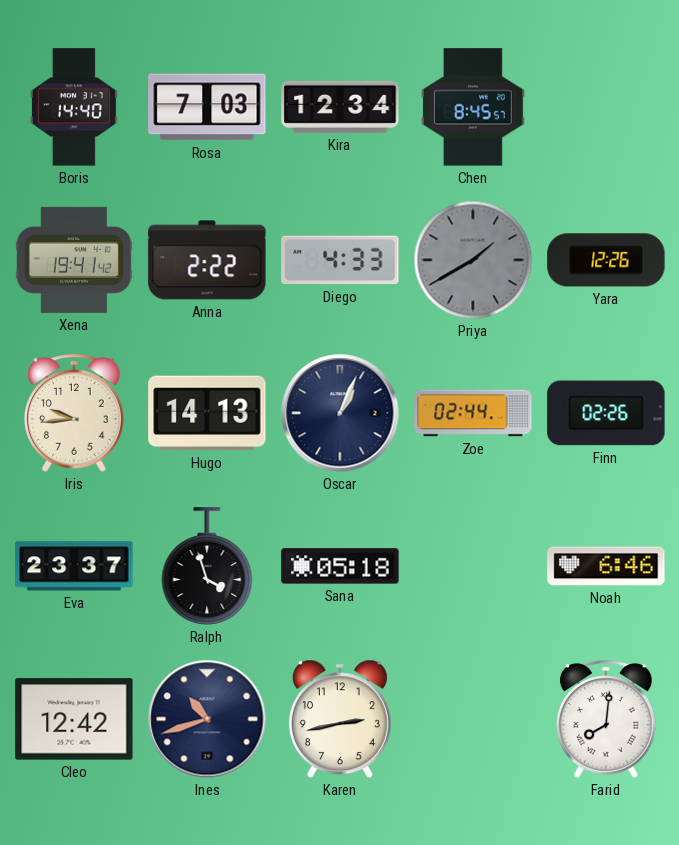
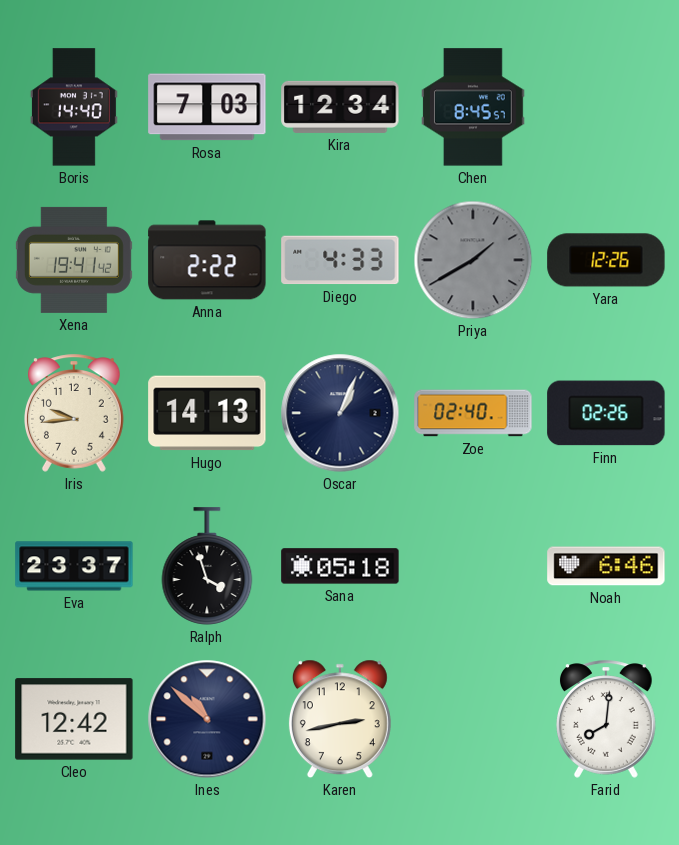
Zoe: 02:44 -> 02:40
Ines: 10:42 -> 10:52
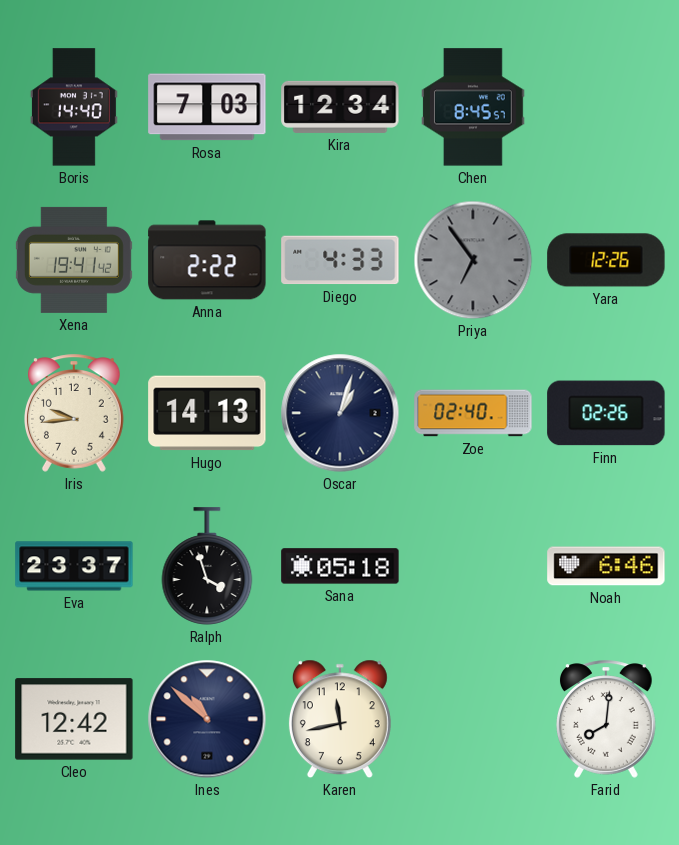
Priya: 1:40 -> 6:54
Oscar: 1:04 -> 1:03
Karen: 2:43 -> 11:43
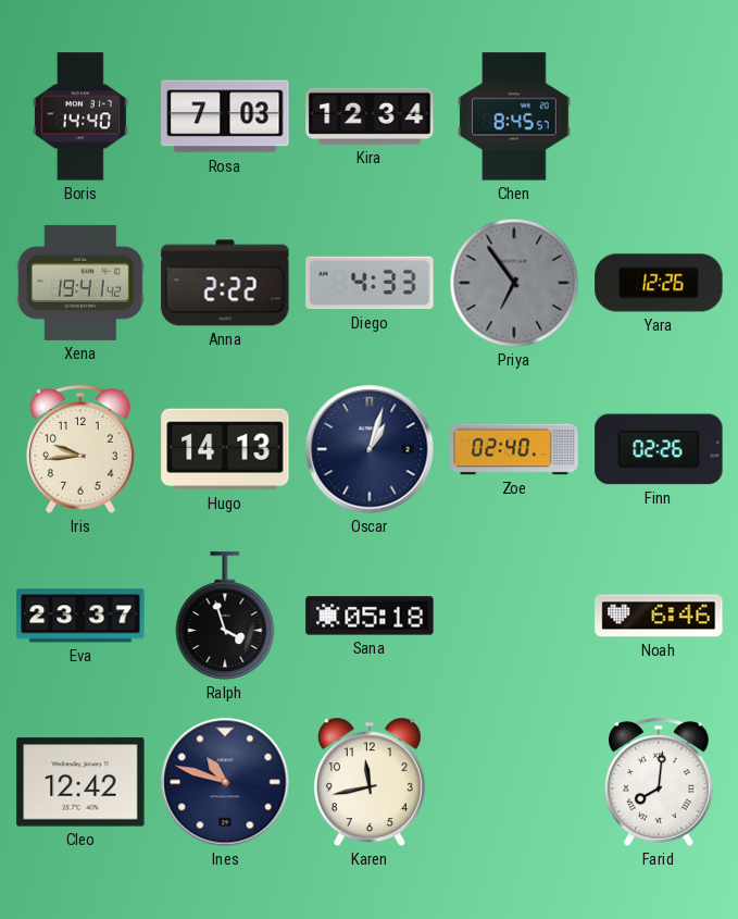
Ines: 10:52 -> 10:48
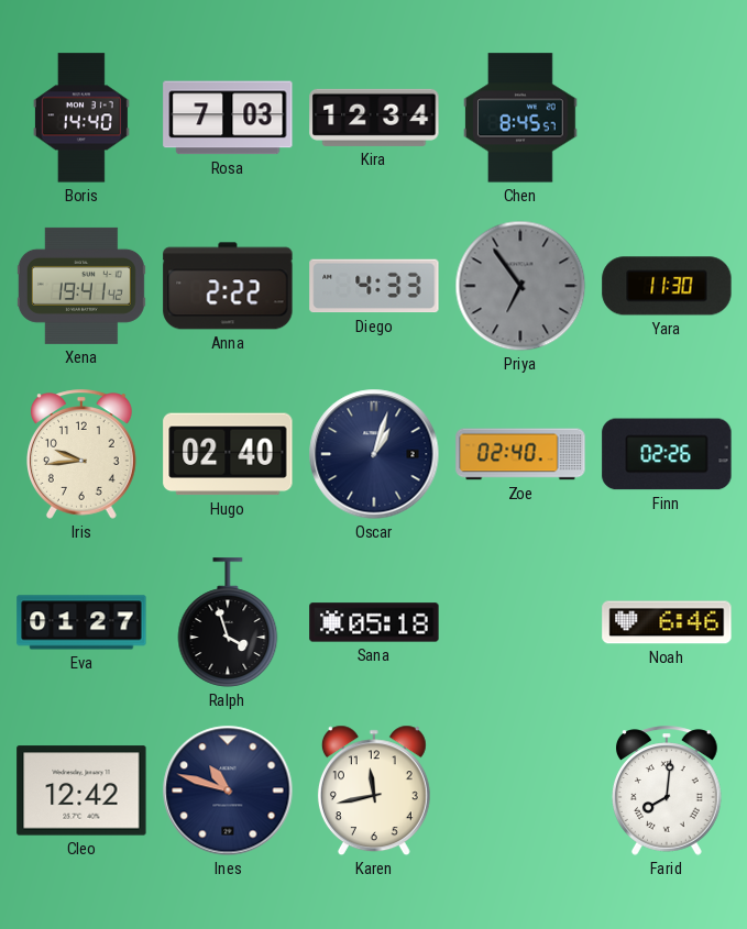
Yara: 12:26 -> 11:30
Hugo: 14:13 -> 02:40
Eva: 23:37 -> 01:27
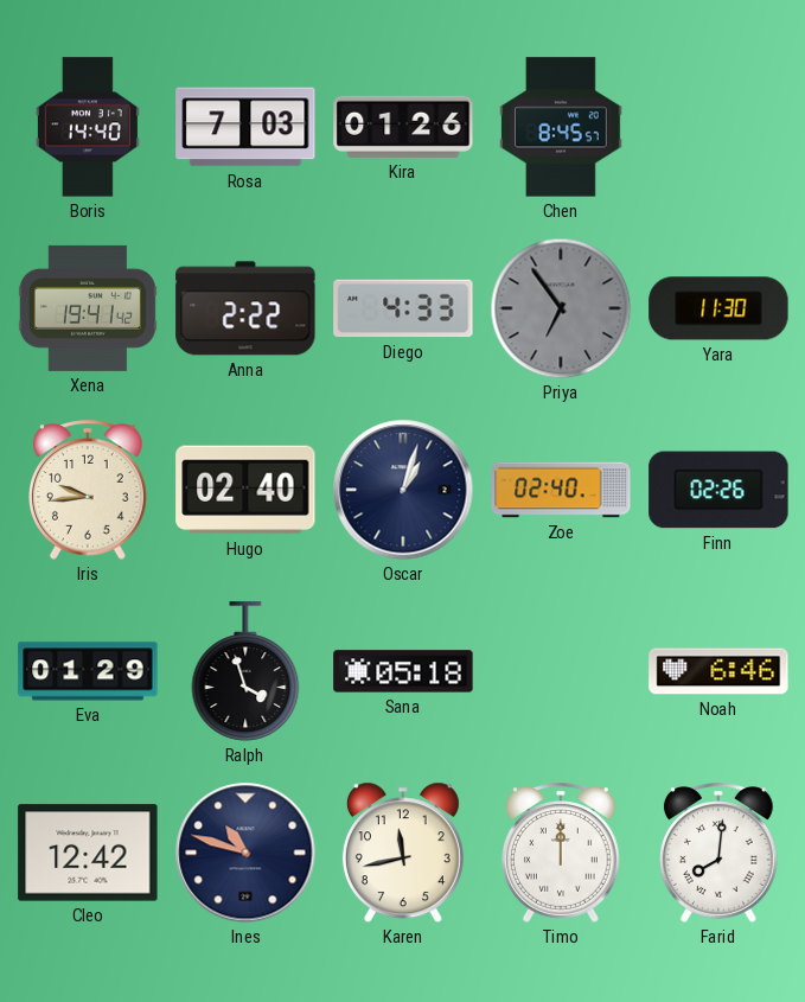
Kira: 12:34 -> 01:26
Eva: 01:27 -> 01:29
Timo: none -> 12:00
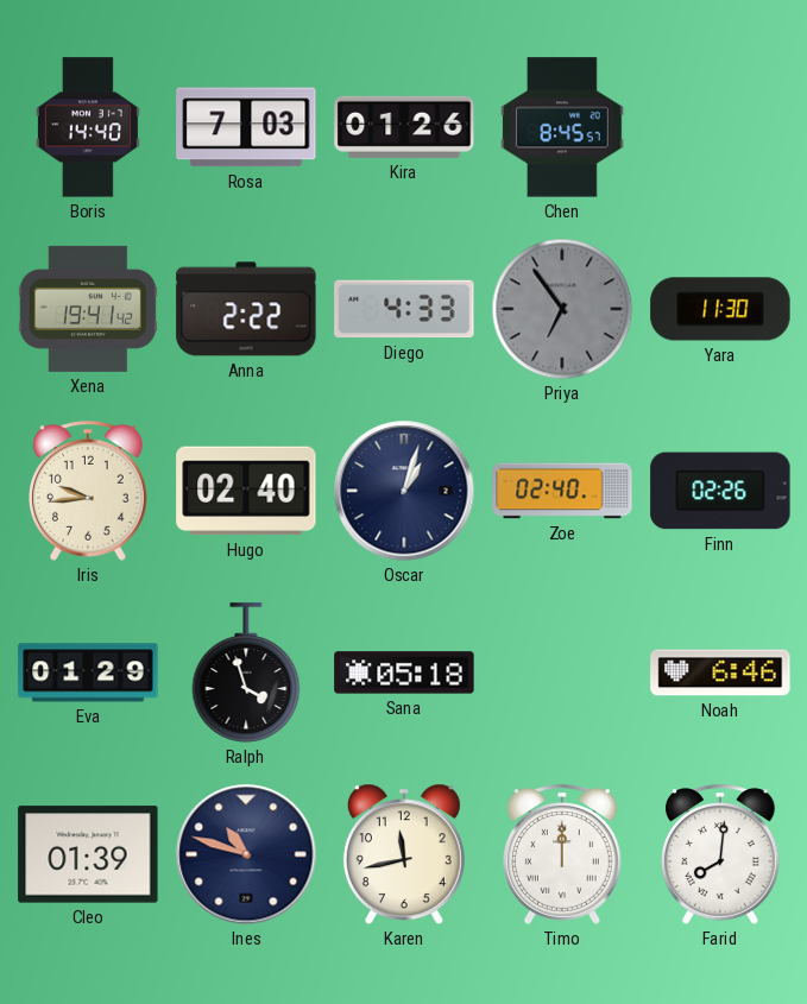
Cleo: 12:42 -> 01:39
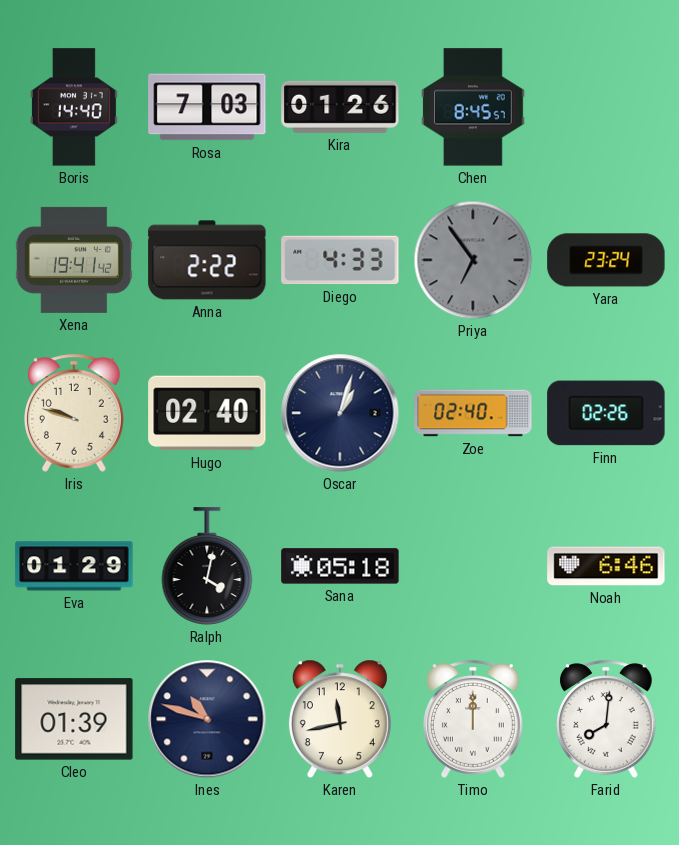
Yara: 11:30 -> 23:24
Iris: 9:44 -> 9:48
Ralph: 3:57 -> 4:02
